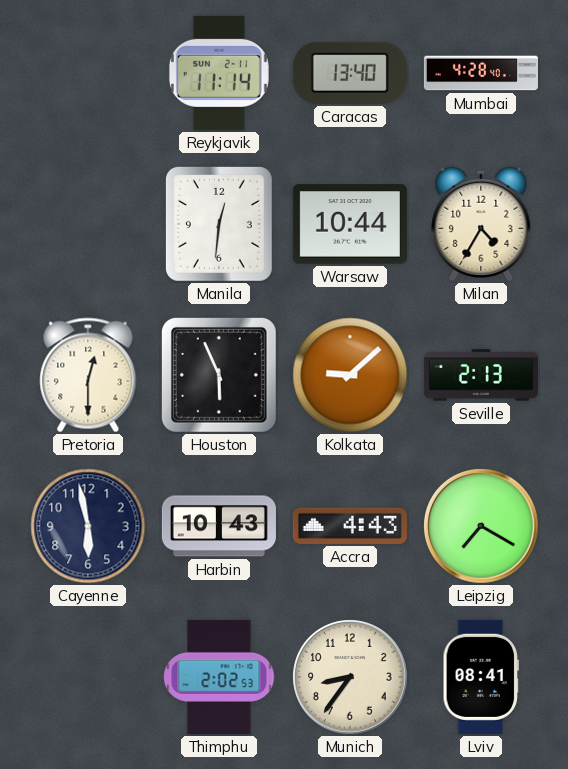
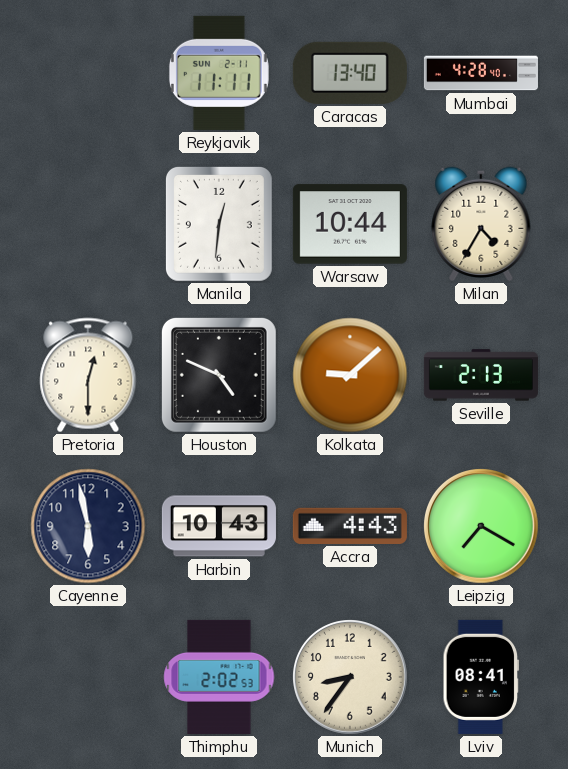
Reykjavik: 11:14 -> 11:11
Houston: 5:56 -> 4:49
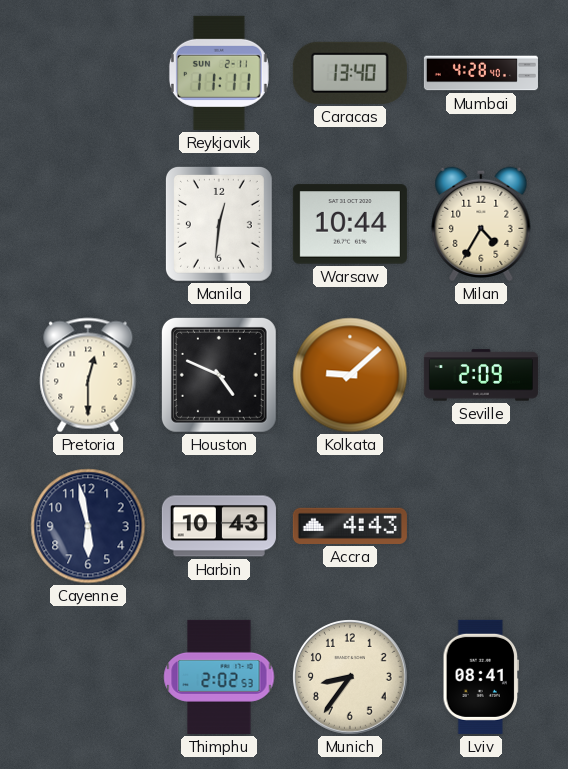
Seville: 2:13 -> 2:09
Leipzig: 7:20 -> none
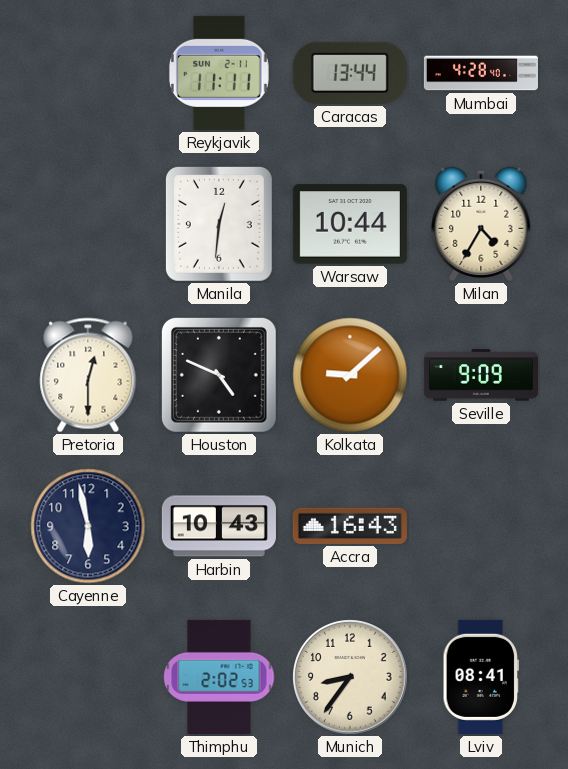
Caracas: 13:40 -> 13:44
Seville: 2:09 -> 9:09
Accra: 4:43 -> 16:43
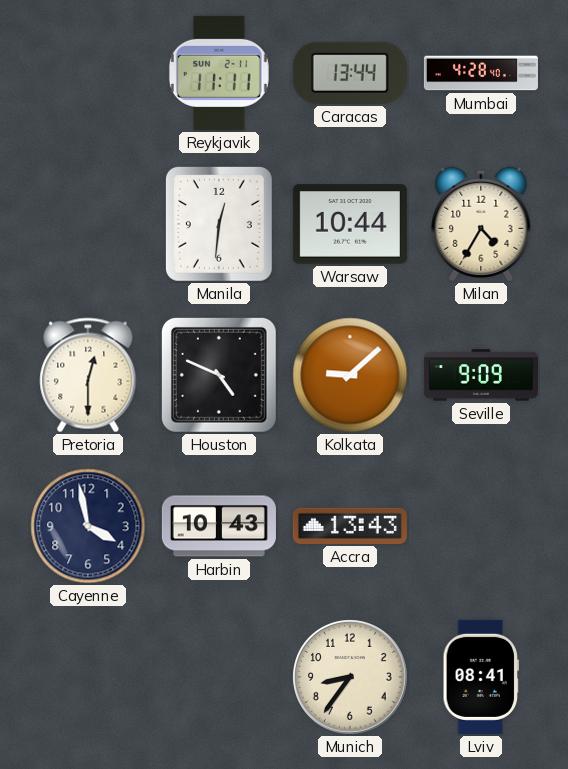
Cayenne: 5:58 -> 3:58
Accra: 16:43 -> 13:43
Thimphu: 2:02 -> none
